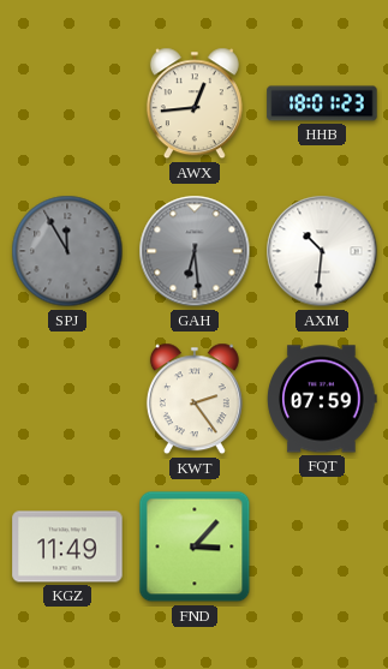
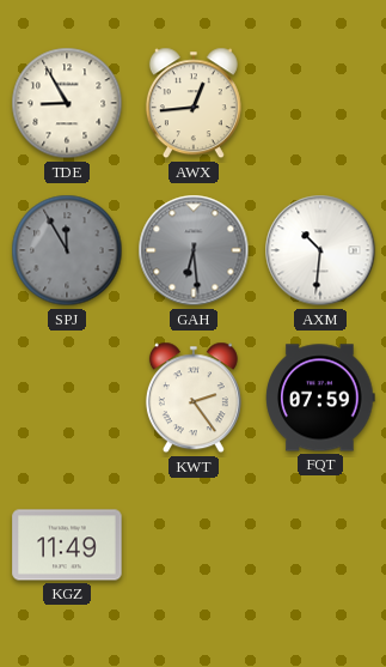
TDE: none -> 8:55
HHB: 18:01 -> none
FND: 3:07 -> none
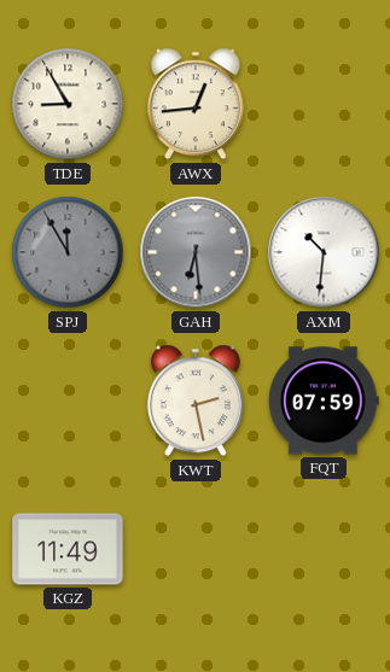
KWT: 2:24 -> 2:28
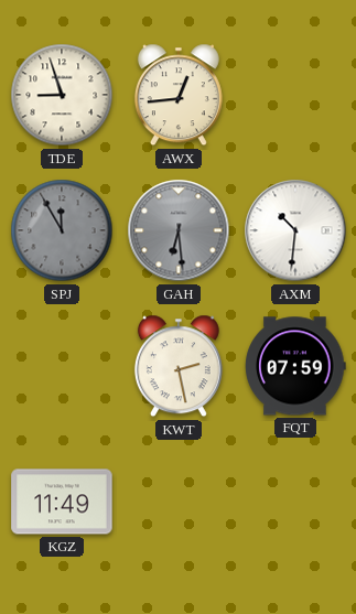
TDE: 8:55 -> 8:57
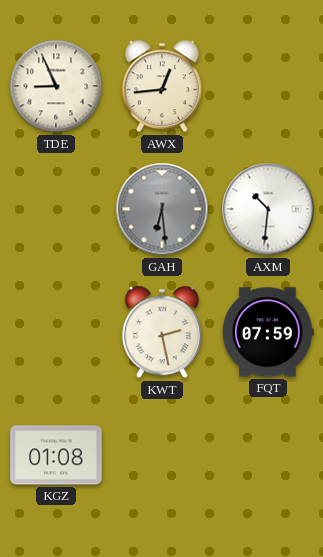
TDE: 8:57 -> 8:56
SPJ: 11:55 -> none
KGZ: 11:49 -> 01:08
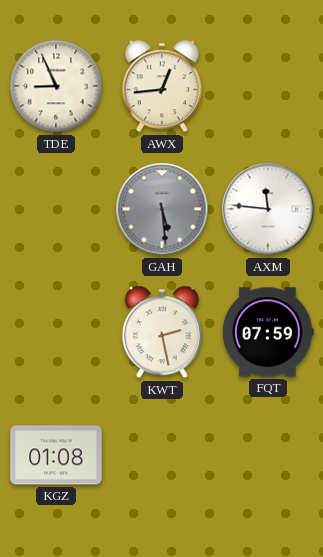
GAH: 6:29 -> 5:29
AXM: 10:31 -> 11:46
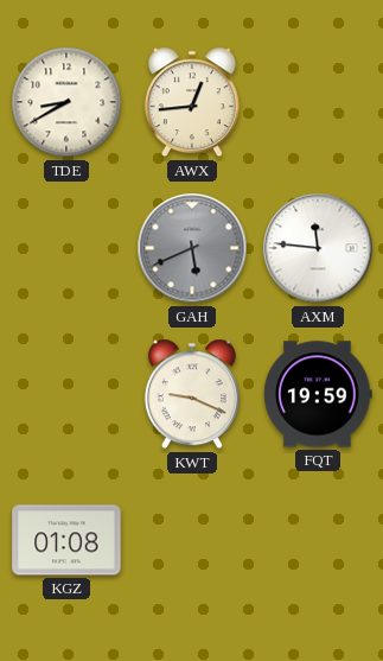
TDE: 8:56 -> 8:40
GAH: 5:29 -> 5:41
KWT: 2:28 -> 9:19
FQT: 07:59 -> 19:59
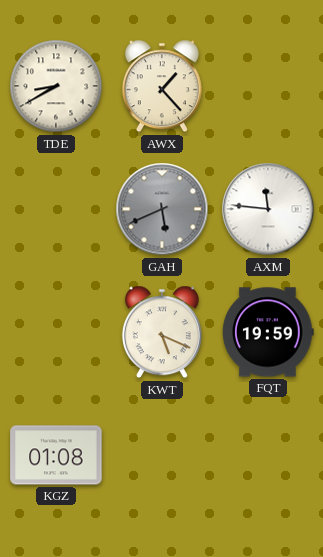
AWX: 12:44 -> 1:23
KWT: 9:19 -> 5:19
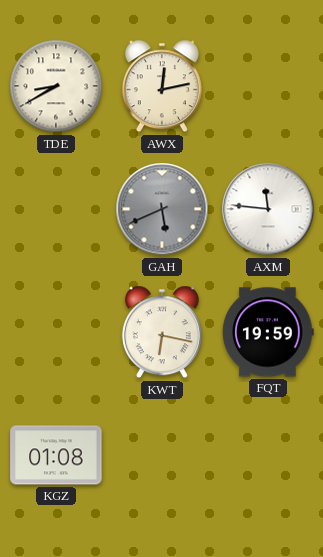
AWX: 1:23 -> 12:13
KWT: 5:19 -> 6:17
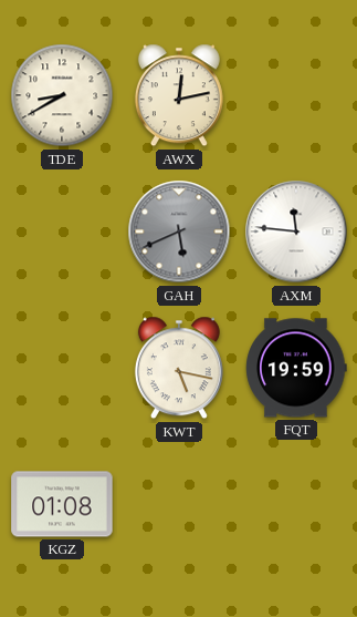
KWT: 6:17 -> 5:17
